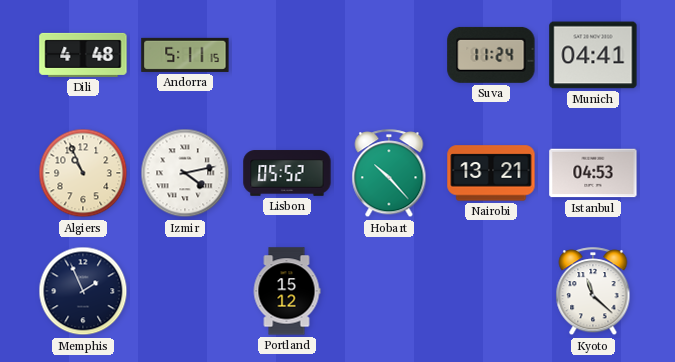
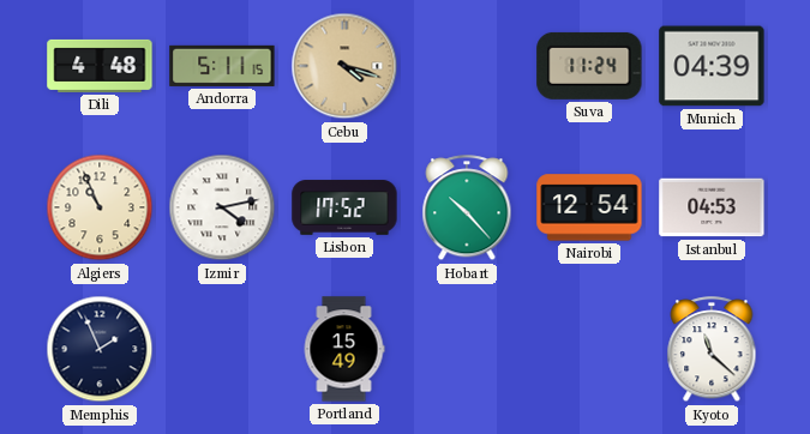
Cebu: none -> 4:18
Munich: 04:41 -> 04:39
Lisbon: 05:52 -> 17:52
Nairobi: 13:21 -> 12:54
Portland: 15:12 -> 15:49
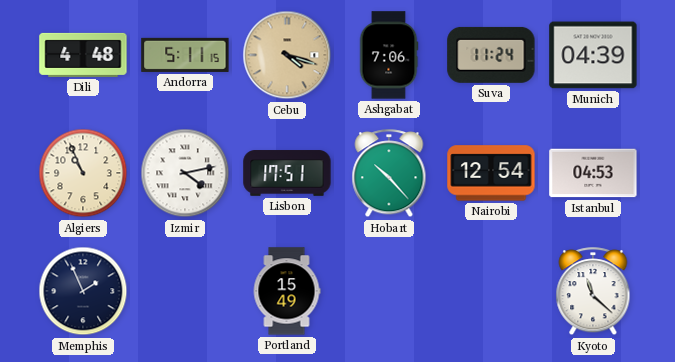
Ashgabat: none -> 7:06
Lisbon: 17:52 -> 17:51
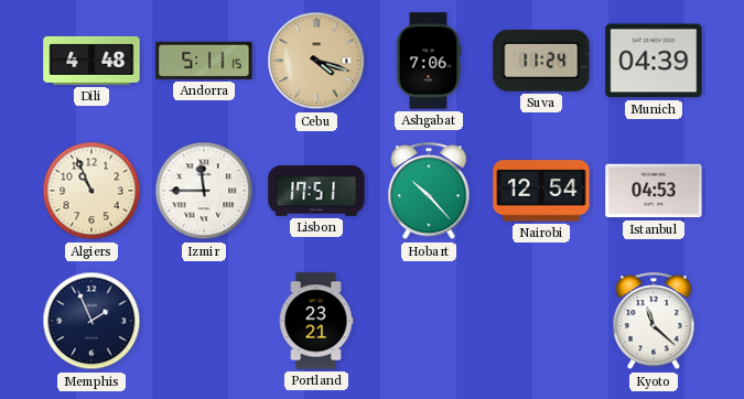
Izmir: 4:13 -> 11:45
Portland: 15:49 -> 23:21
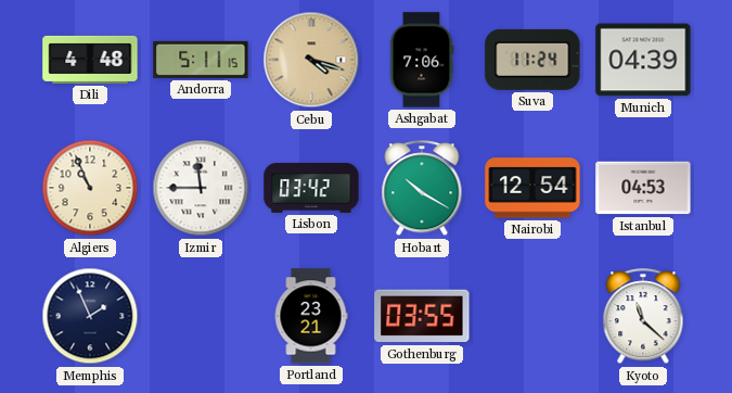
Lisbon: 17:51 -> 03:42
Hobart: 10:23 -> 10:20
Gothenburg: none -> 03:55
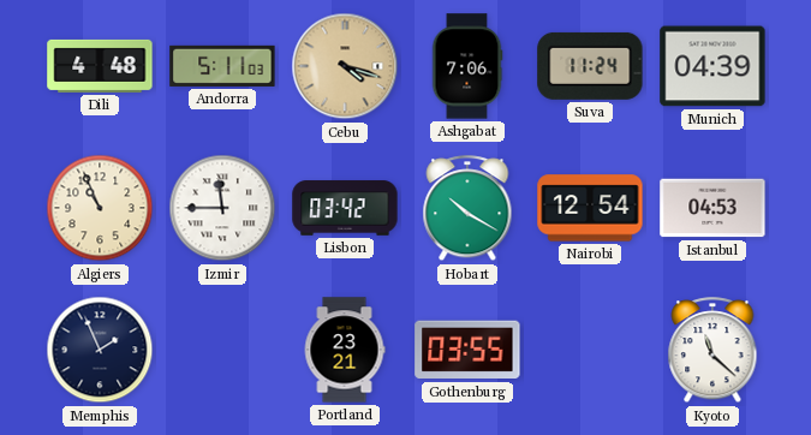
Andorra: 5:11:15 -> 5:11:03
